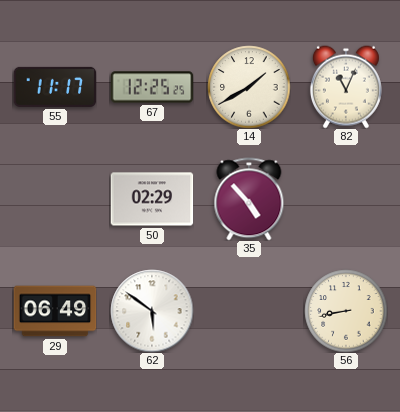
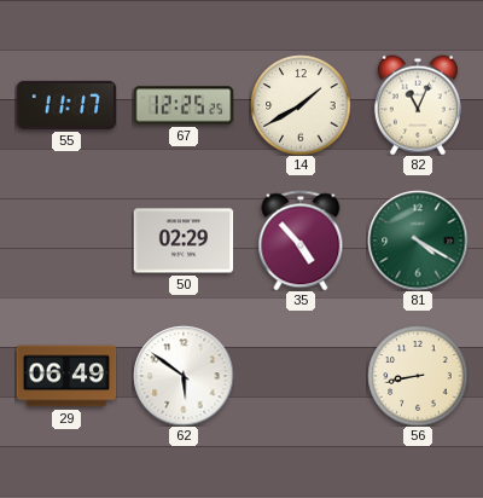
81: none -> 4:20
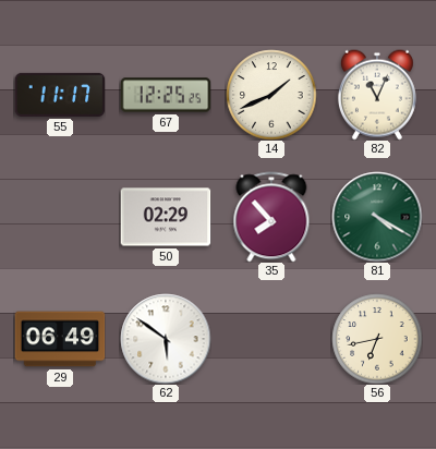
14: 1:40 -> 1:41
35: 4:53 -> 7:53
56: 8:43 -> 6:43
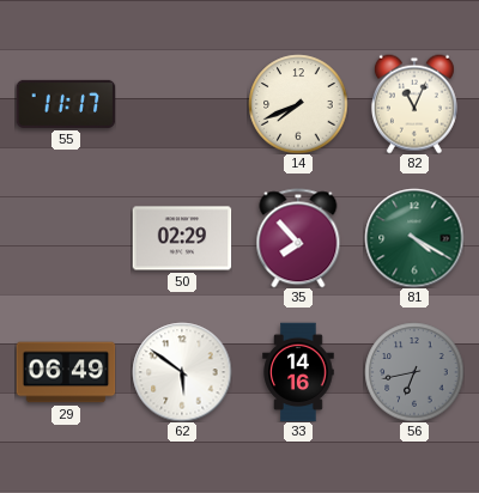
67: 12:25 -> none
14: 1:41 -> 7:41
33: none -> 14:16
56 dial: cream -> grey
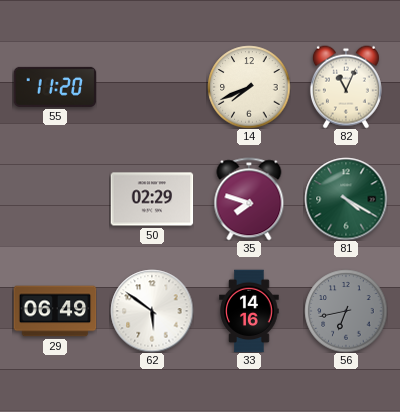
55: 11:17 -> 11:20
35: 7:53 -> 7:48
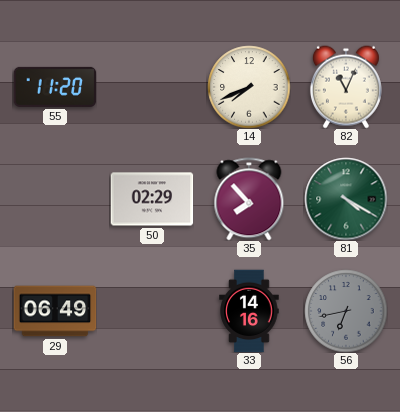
35: 7:48 -> 7:53
62: 5:51 -> none
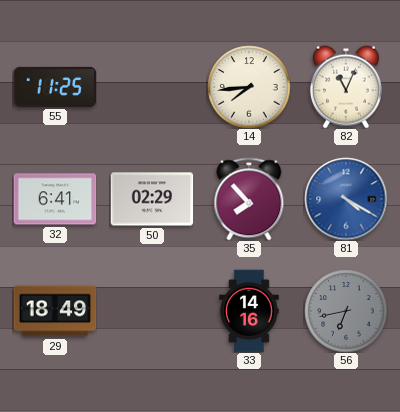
55: 11:20 -> 11:25
14: 7:41 -> 7:44
32: none -> 6:41
81 dial: green -> blue
29: 06:49 -> 18:49
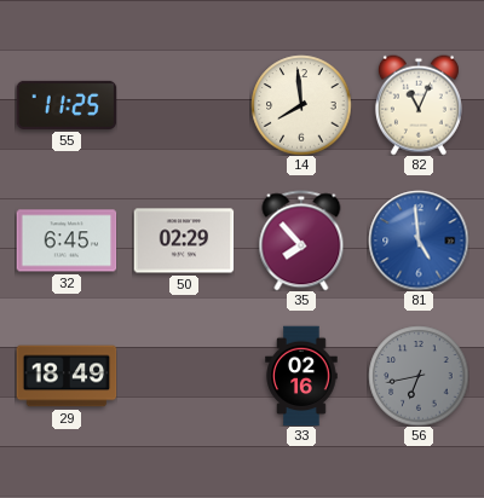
14: 7:44 -> 7:59
32: 6:41 -> 6:45
81: 4:20 -> 4:59
33: 14:16 -> 02:16
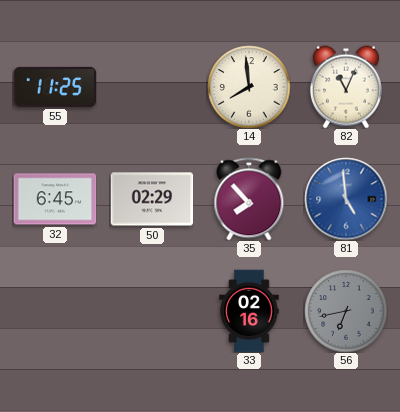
29: 18:49 -> none
